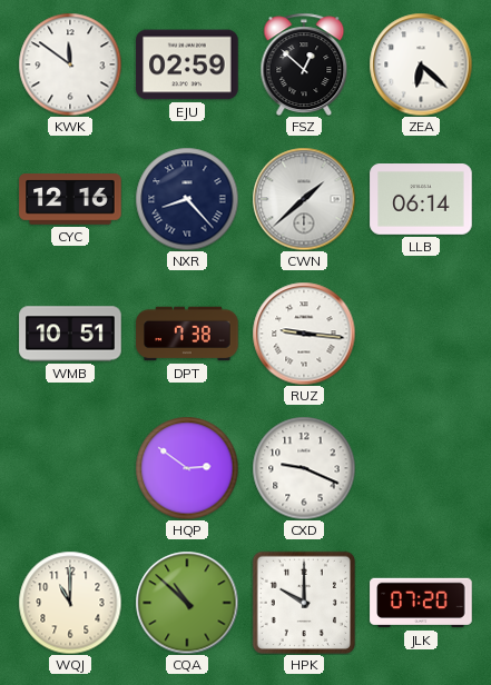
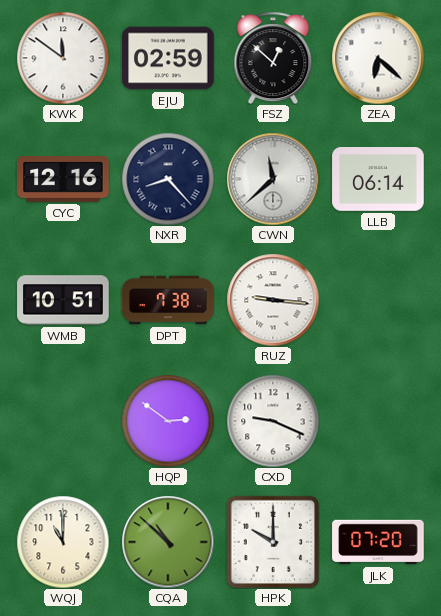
CWN: 1:38 -> 11:38
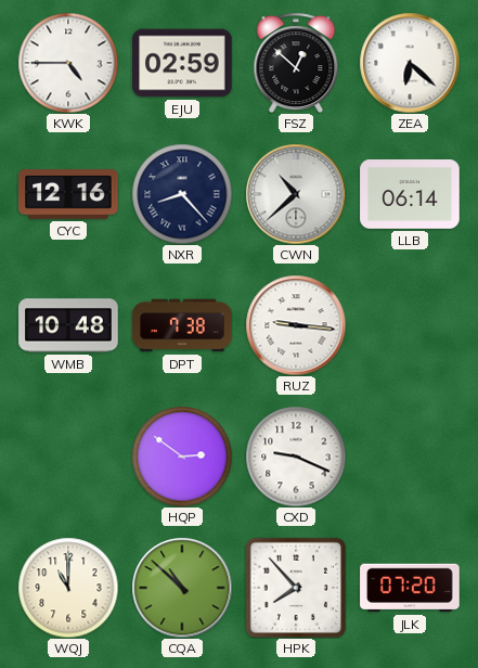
KWK: 11:51 -> 4:45
CWN: 11:38 -> 10:38
WMB: 10:51 -> 10:48
HPK: 10:00 -> 7:53
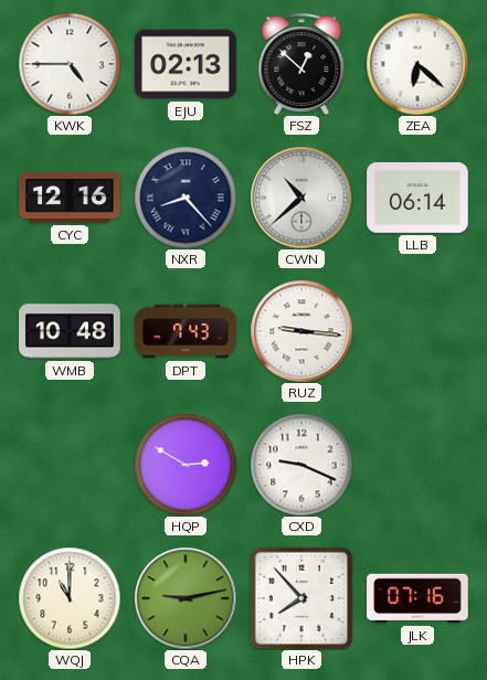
EJU: 02:59 -> 02:13
DPT: 7:38 -> 7:43
HQP: 2:51 -> 2:50
CQA: 10:52 -> 9:13
JLK: 07:20 -> 07:16
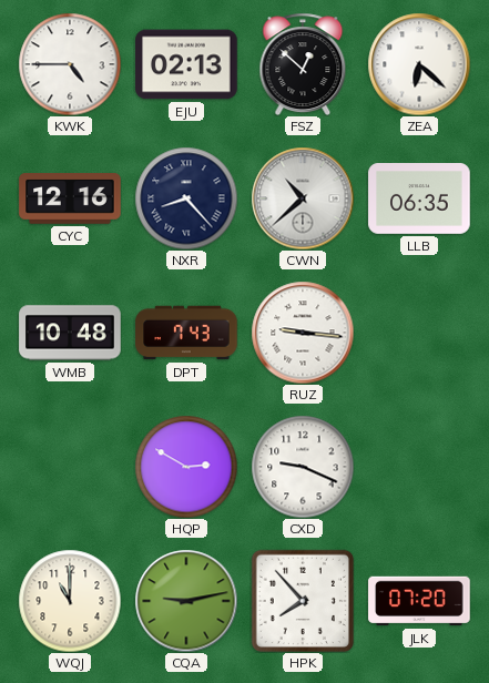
LLB: 06:14 -> 06:35
JLK: 07:16 -> 07:20
